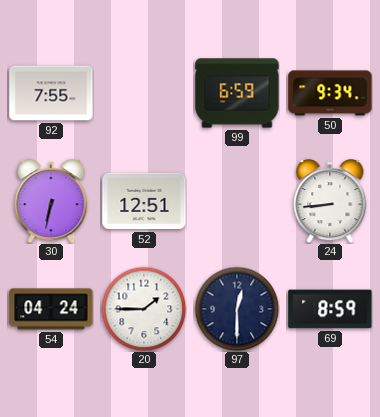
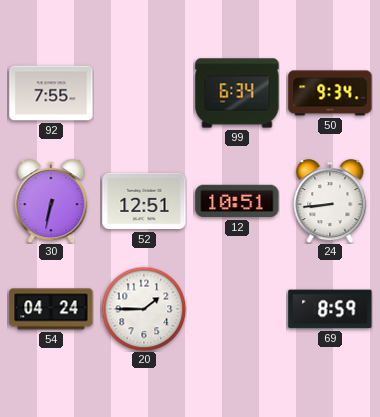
99: 6:59 -> 6:34
12: none -> 10:51
97: 12:30 -> none
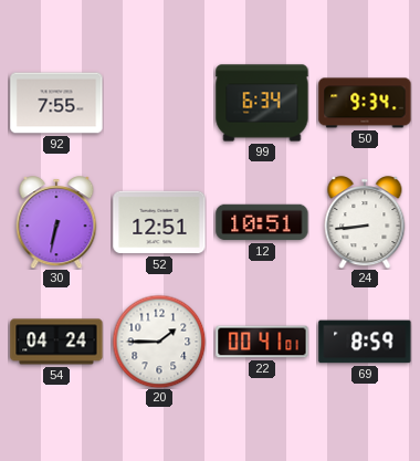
22: none -> 00:41
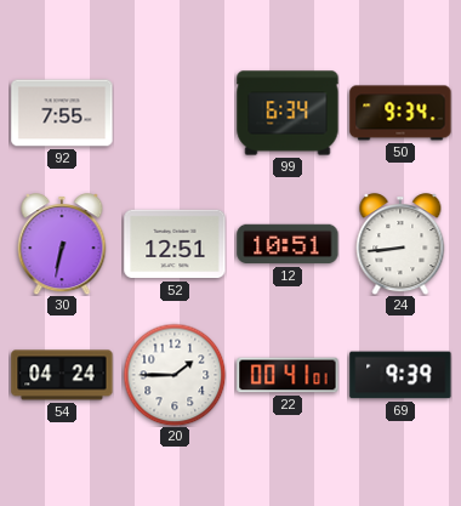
69: 8:59 -> 9:39
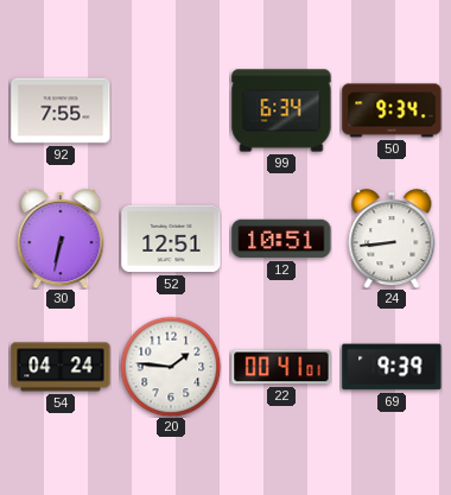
20: 1:45 -> 1:46
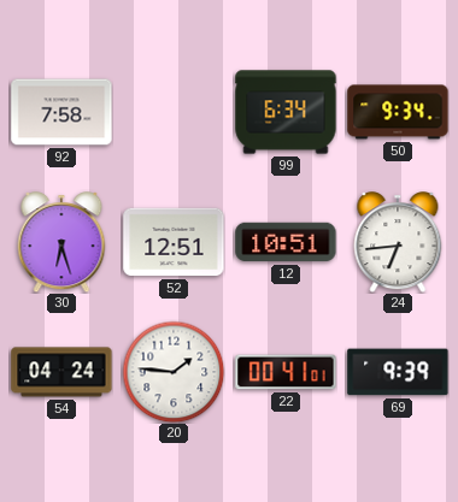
92: 7:55 -> 7:58
30: 6:32 -> 6:27
24: 8:44 -> 6:44
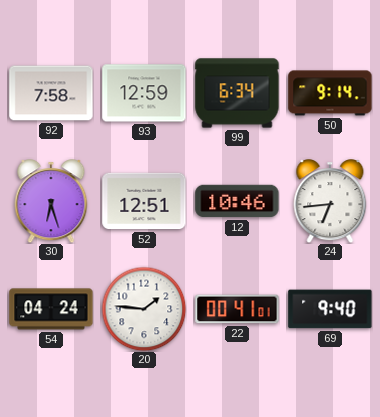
93: none -> 12:59
50: 9:34 -> 9:14
12: 10:51 -> 10:46
69: 9:39 -> 9:40
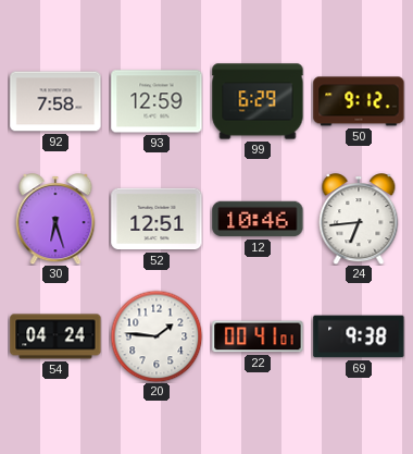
99: 6:34 -> 6:29
50: 9:14 -> 9:12
69: 9:40 -> 9:38
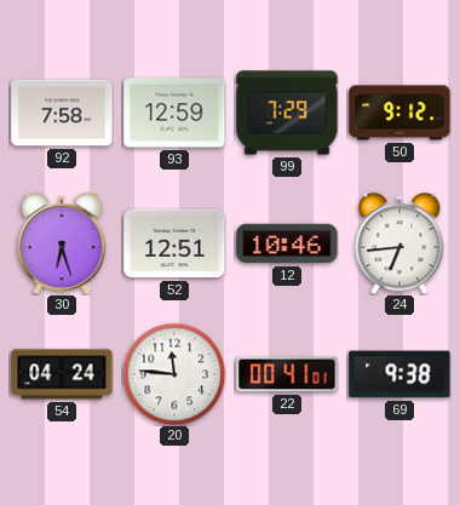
99: 6:29 -> 7:29
20: 1:46 -> 11:46
